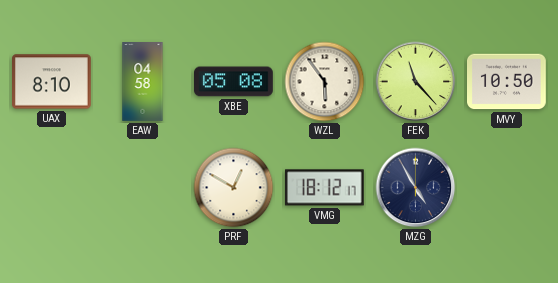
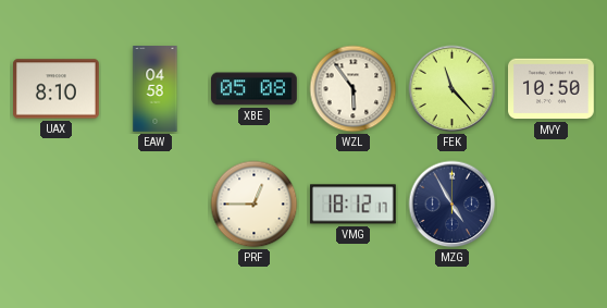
PRF: 12:50 -> 12:45
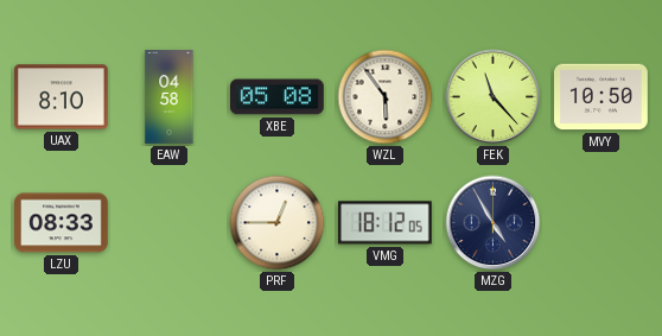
LZU: none -> 08:33
VMG: 18:12:17 -> 18:12:05
